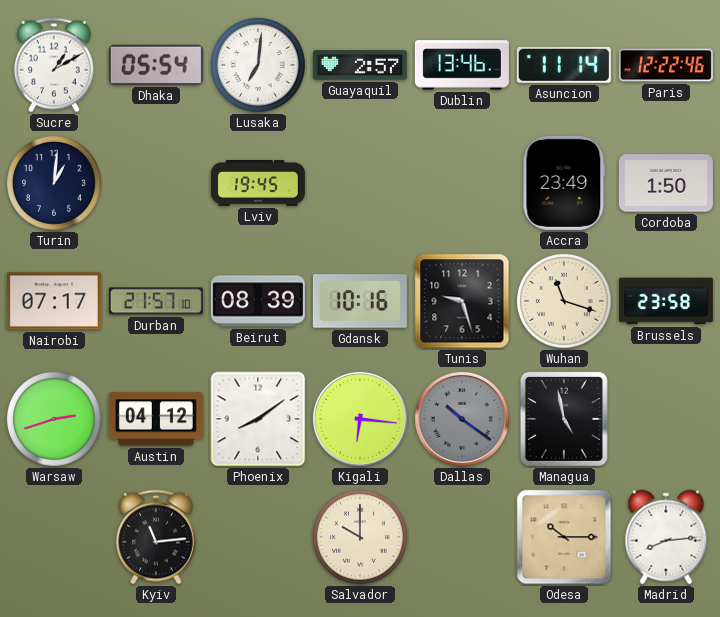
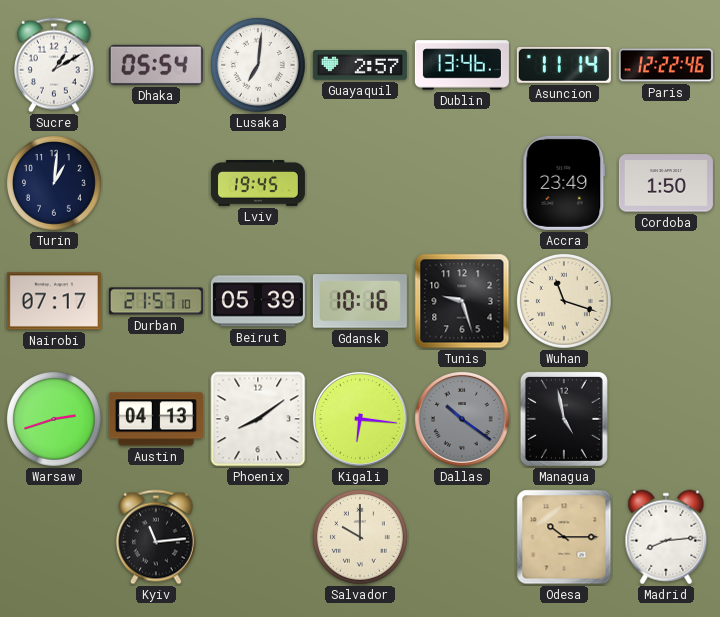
Beirut: 08:39 -> 05:39
Brussels: 23:58 -> none
Austin: 04:12 -> 04:13
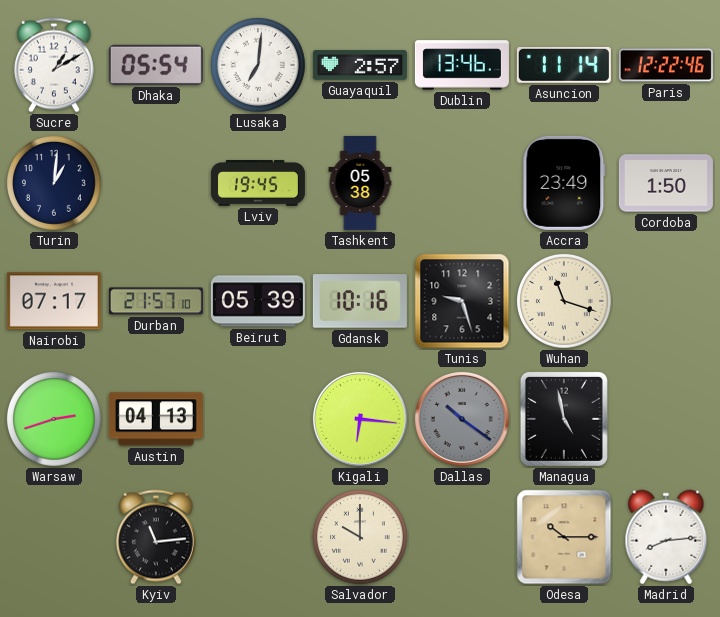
Tashkent: none -> 05:38
Phoenix: 8:09 -> none
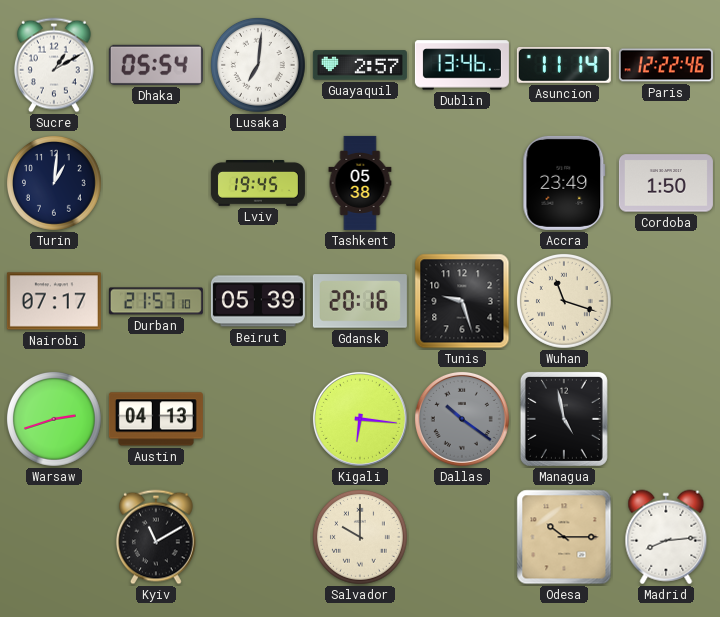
Gdansk: 10:16 -> 20:16
Kyiv: 11:14 -> 11:10
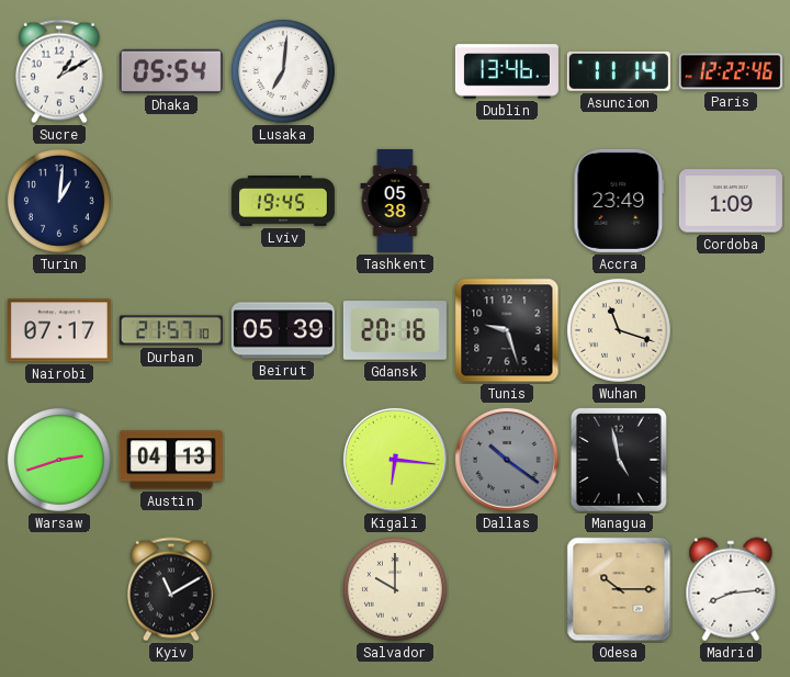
Guayaquil: 2:57 -> none
Cordoba: 1:50 -> 1:09
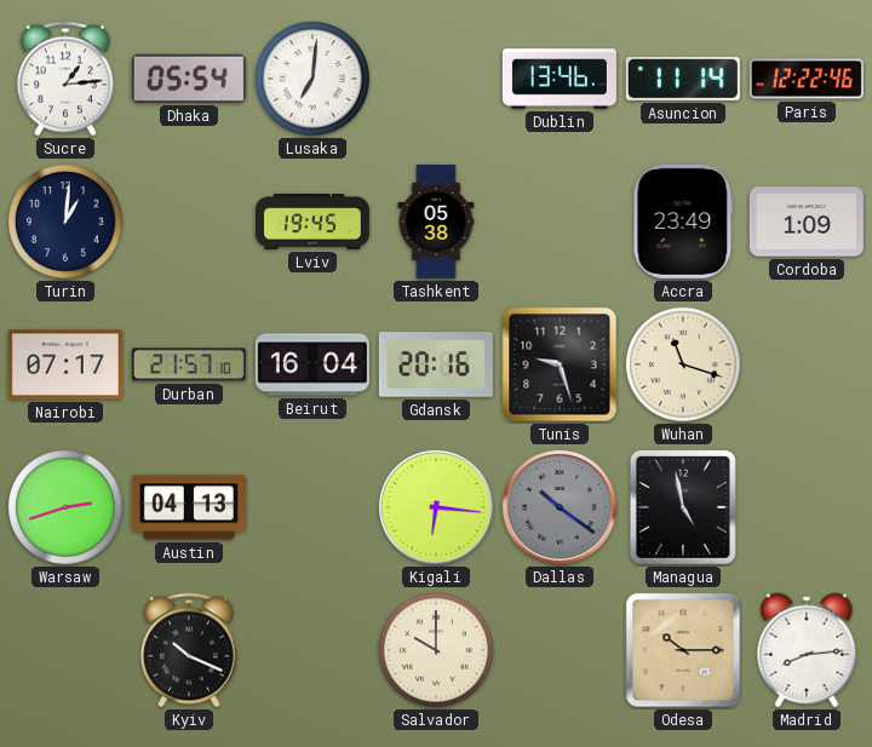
Sucre: 1:10 -> 1:14
Beirut: 05:39 -> 16:04
Kyiv: 11:10 -> 10:19
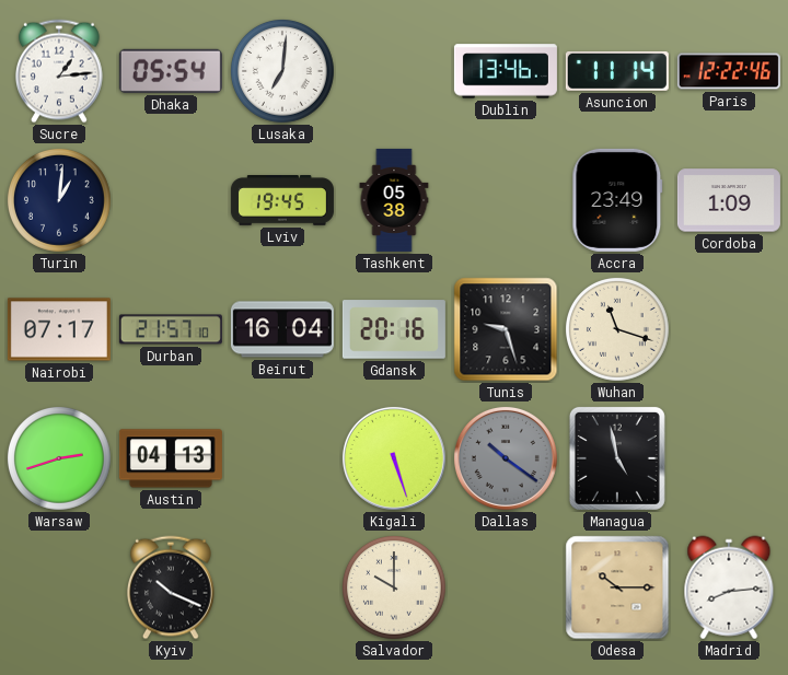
Kigali: 6:16 -> 5:27
